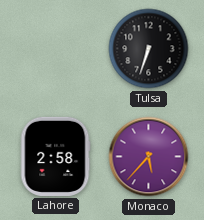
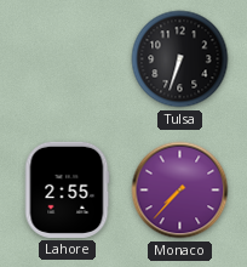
Lahore: 2:58 -> 2:55
Monaco: 5:37 -> 7:37
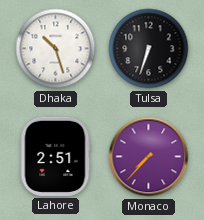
Dhaka: none -> 10:27
Lahore: 2:55 -> 2:51
